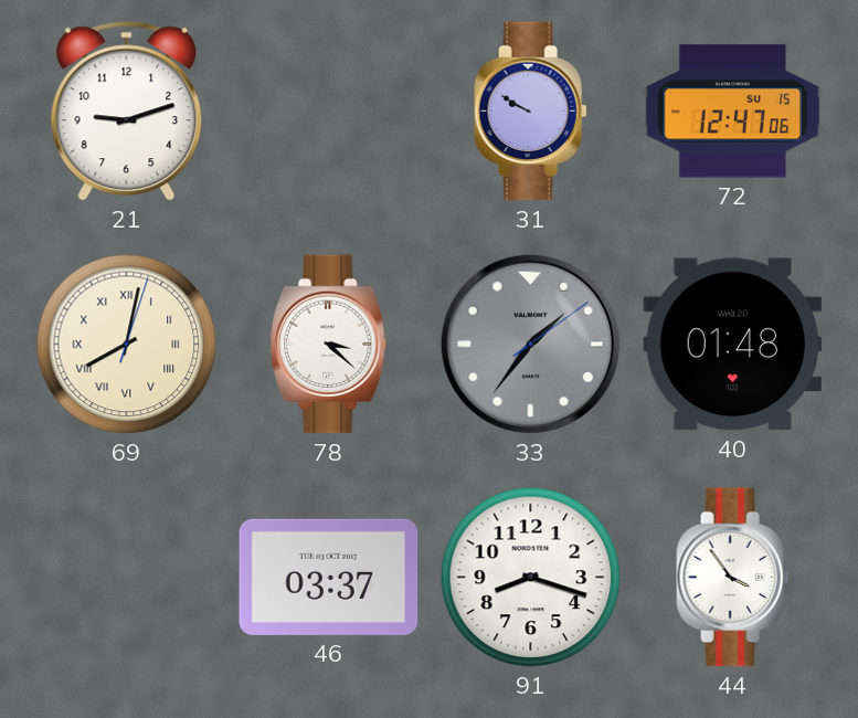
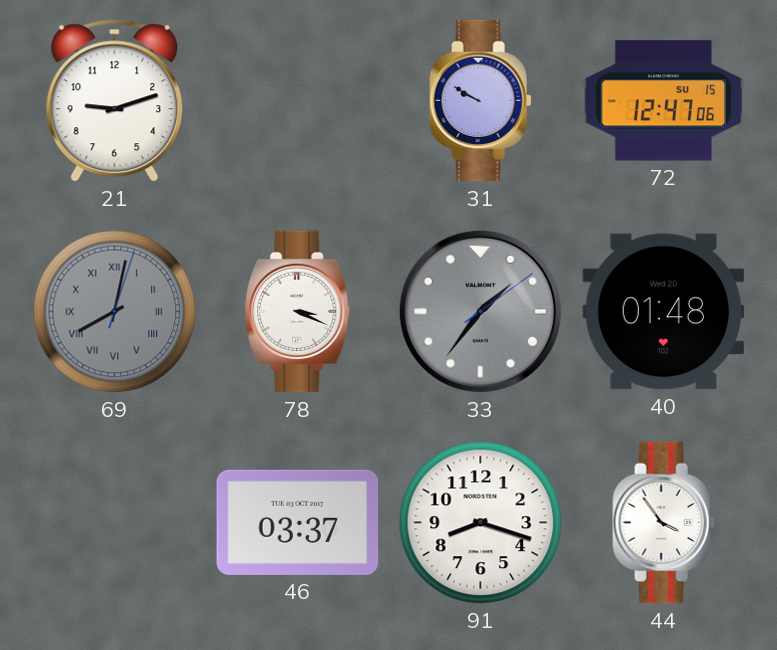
69 dial: cream -> grey
78: 3:22 -> 3:19
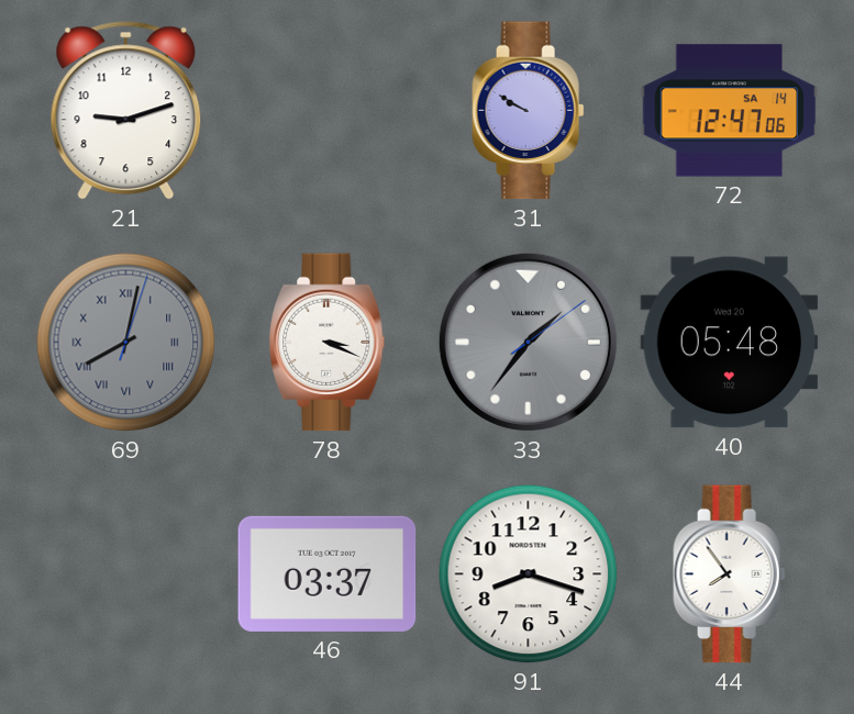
72 date: SU 15 -> SA 14
40: 01:48 -> 05:48
44: 3:54 -> 7:54
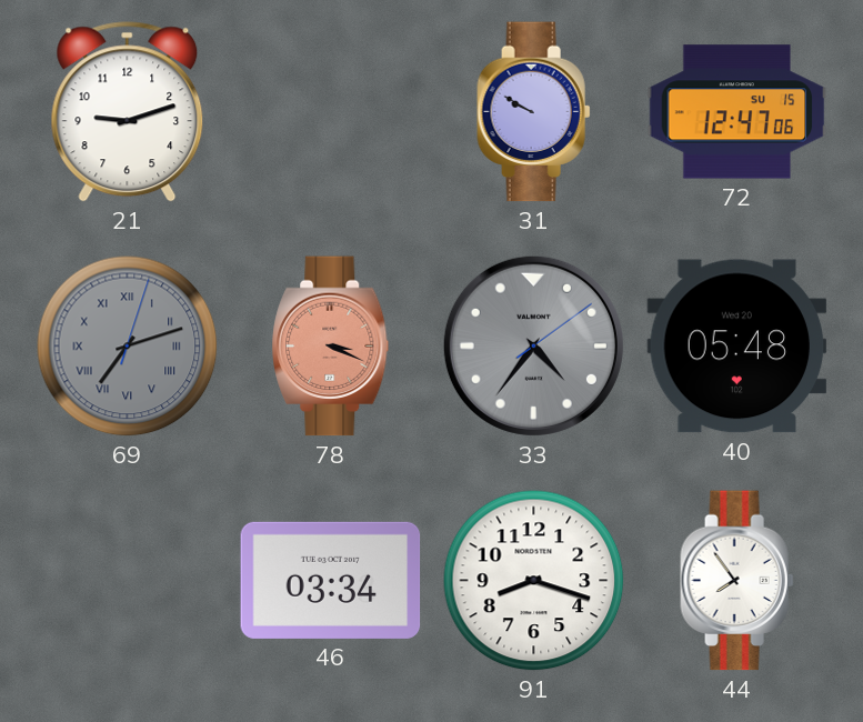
72 date: SA 14 -> SU 15
69: 8:02 -> 7:12
78 dial: white -> salmon
33: 1:36 -> 4:36
46: 03:37 -> 03:34
